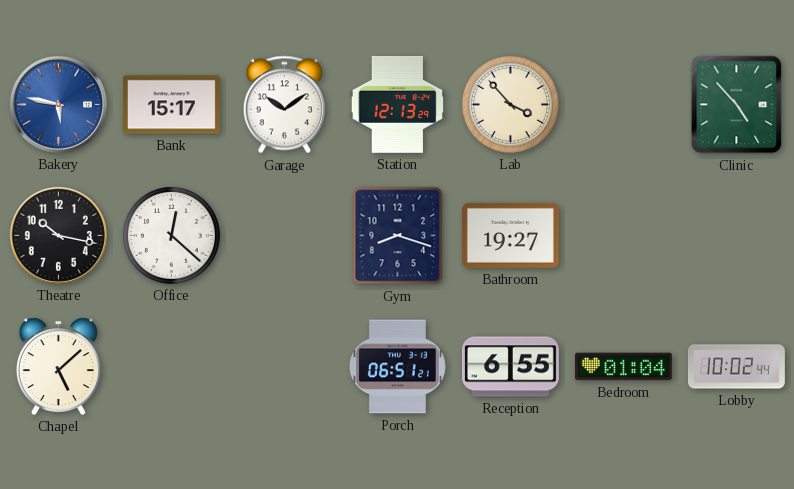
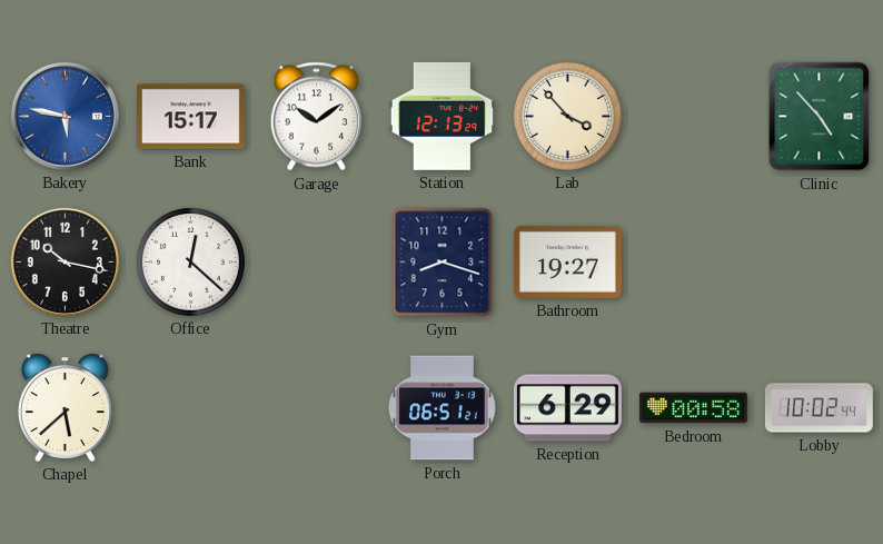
Chapel: 5:08 -> 5:38
Reception: 6:55 -> 6:29
Bedroom: 01:04 -> 00:58
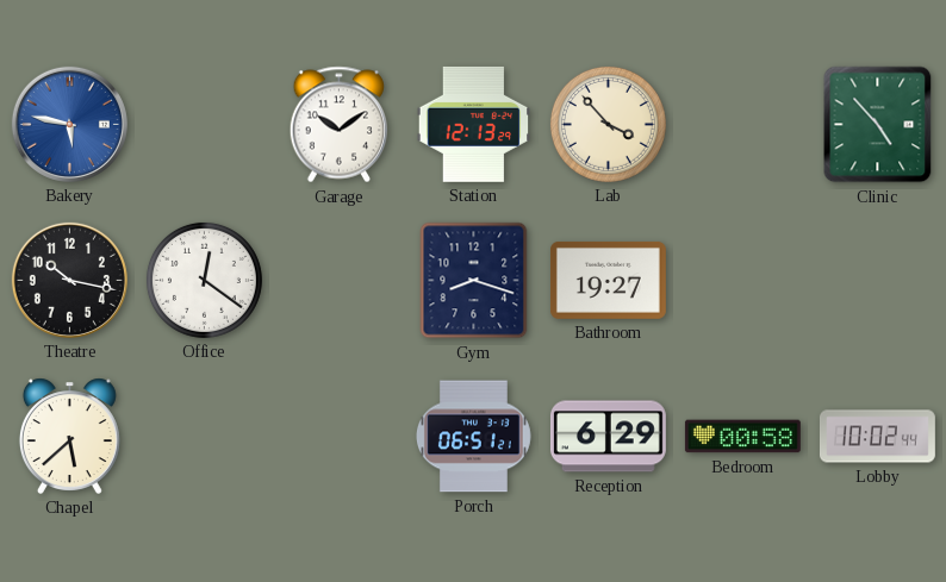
Bank: 15:17 -> none
Office: 12:22 -> 12:21
